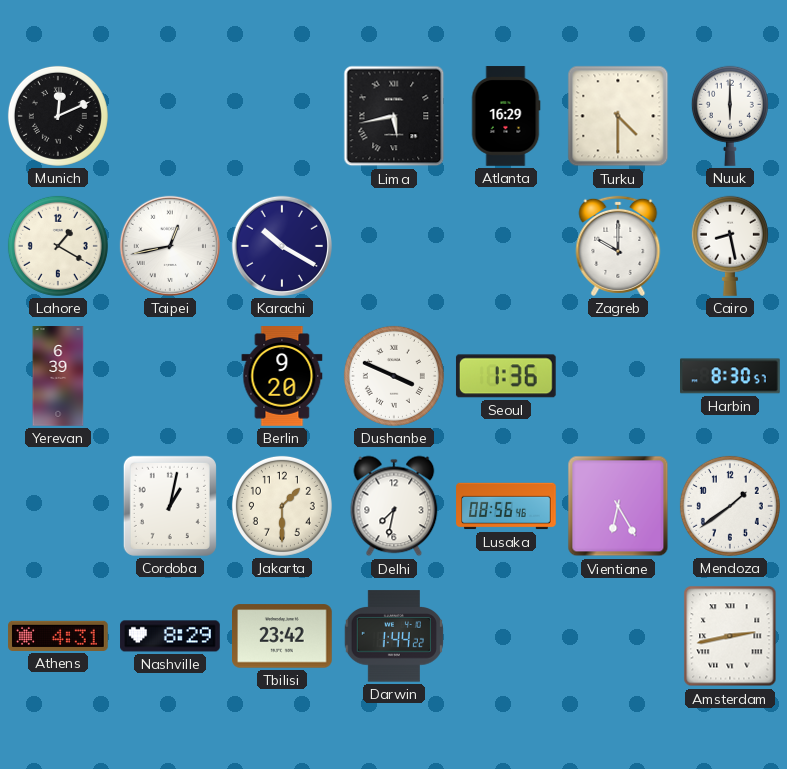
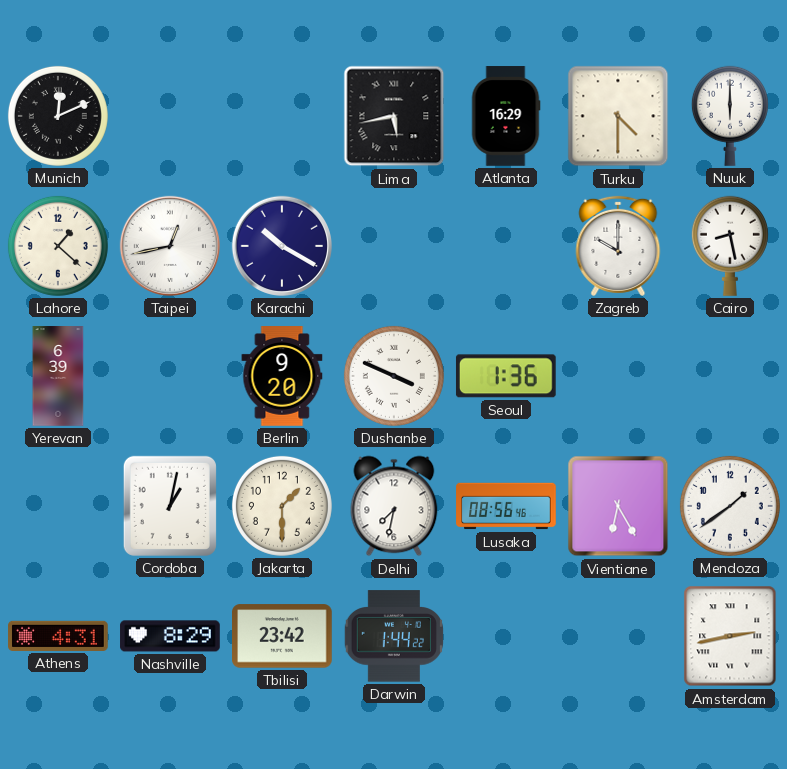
Lahore: 1:20 -> 1:22
Harbin: 8:30 -> none
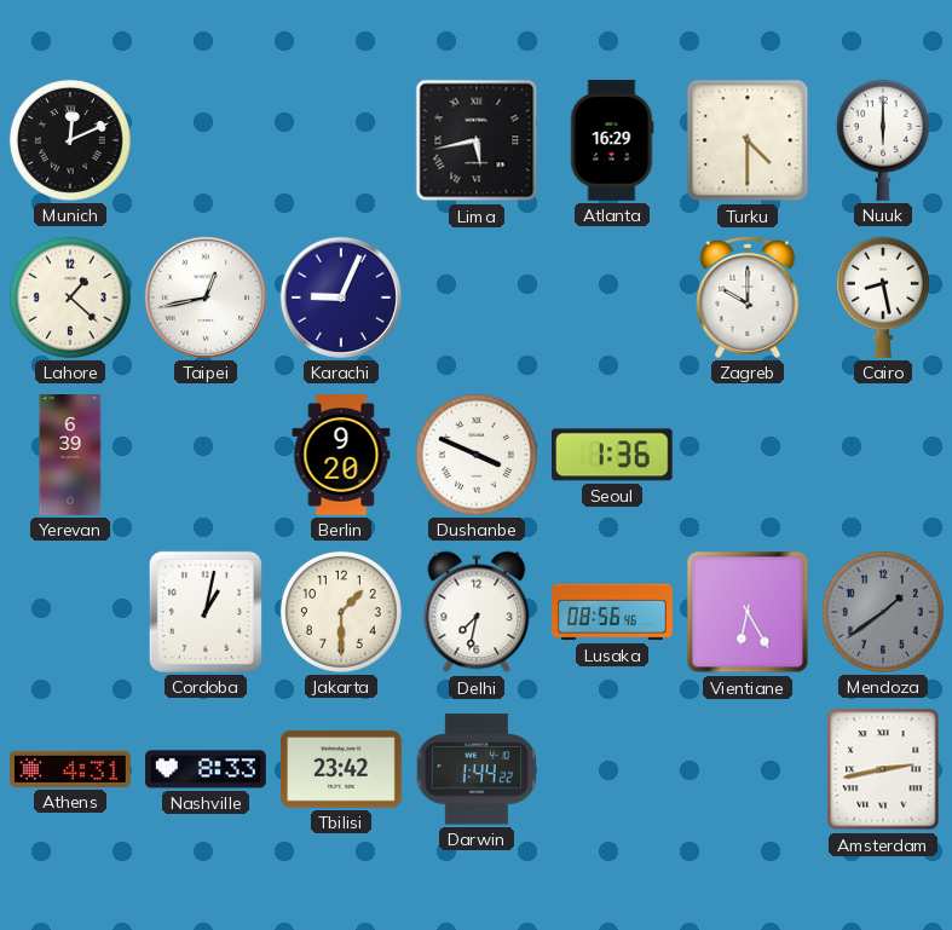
Karachi: 10:20 -> 9:04
Mendoza dial: white -> grey
Nashville: 8:29 -> 8:33
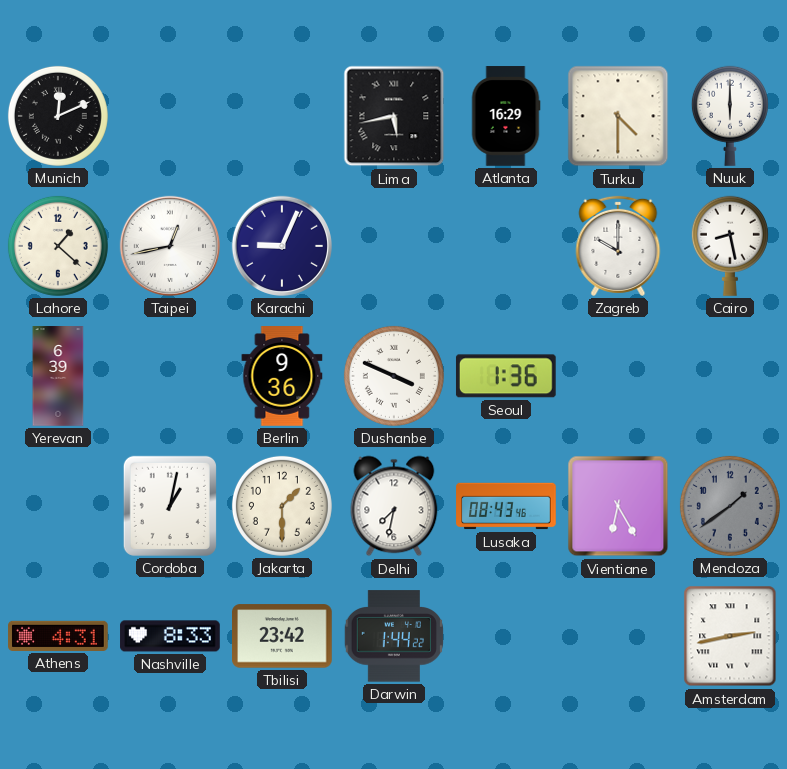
Berlin: 9:20 -> 9:36
Lusaka: 08:56 -> 08:43
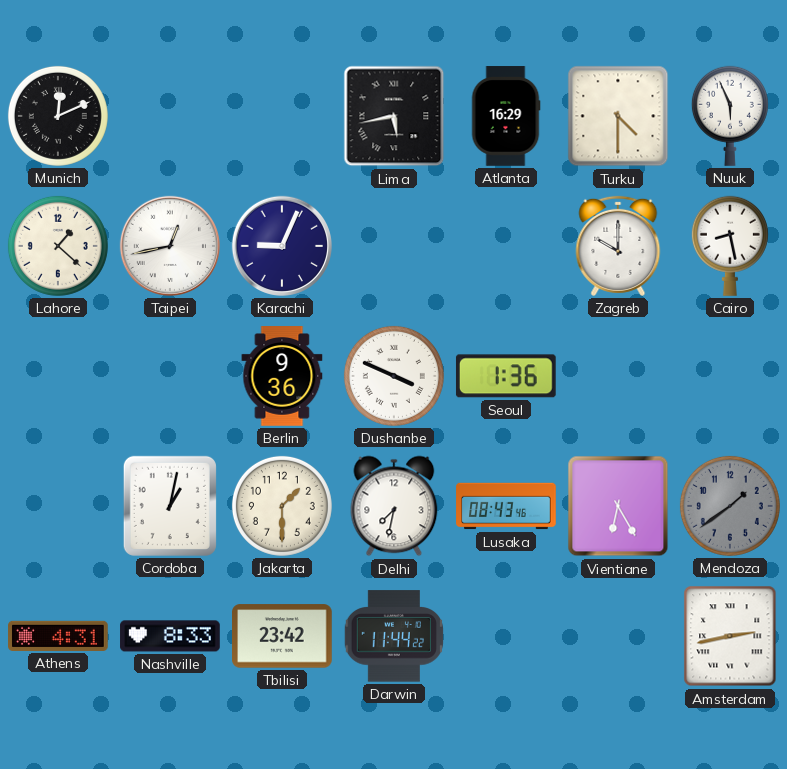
Nuuk: 6:00 -> 5:56
Yerevan: 6:39 -> none
Darwin: 1:44 -> 11:44
